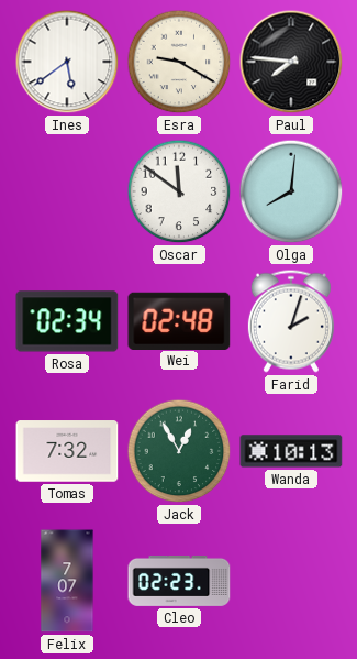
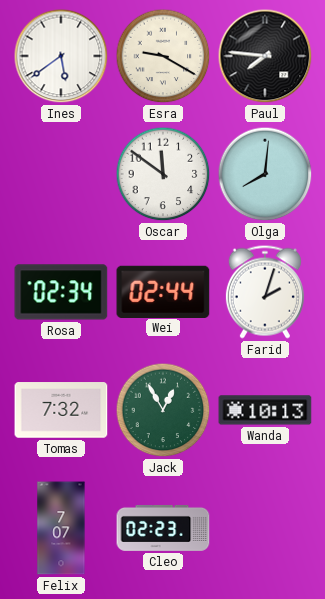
Wei: 02:48 -> 02:44
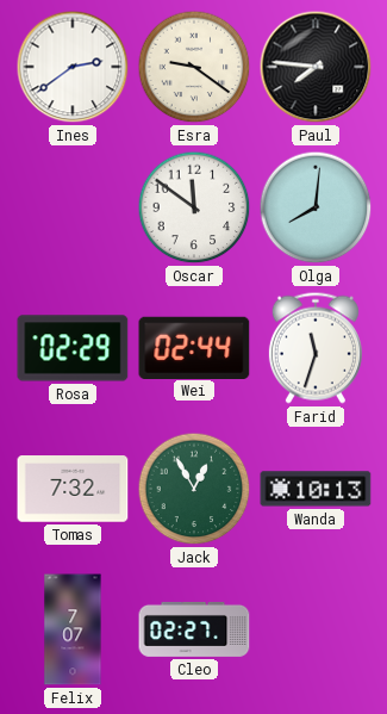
Ines: 5:39 -> 2:39
Esra: 9:20 -> 9:21
Rosa: 02:34 -> 02:29
Farid: 2:03 -> 11:33
Cleo: 02:23 -> 02:27
